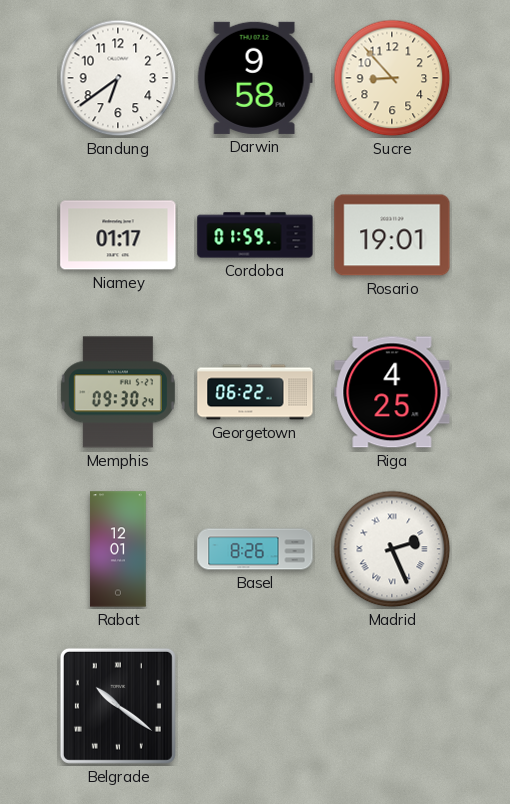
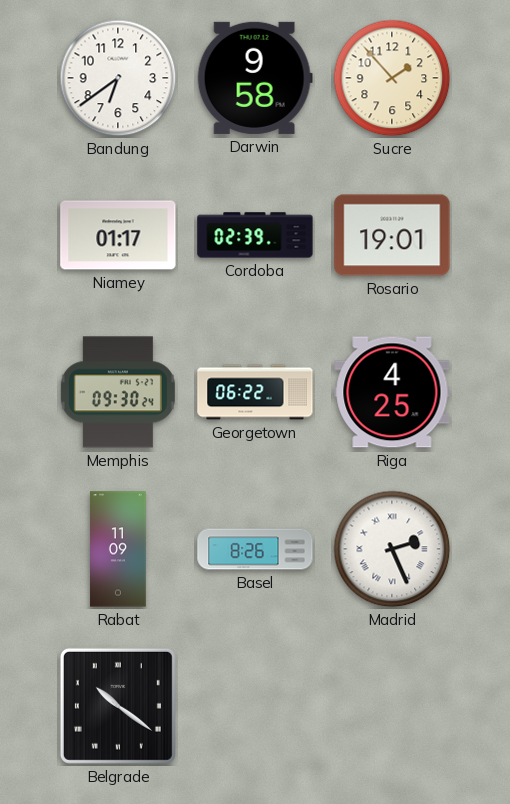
Sucre: 8:53 -> 1:53
Cordoba: 01:59 -> 02:39
Rabat: 12:01 -> 11:09
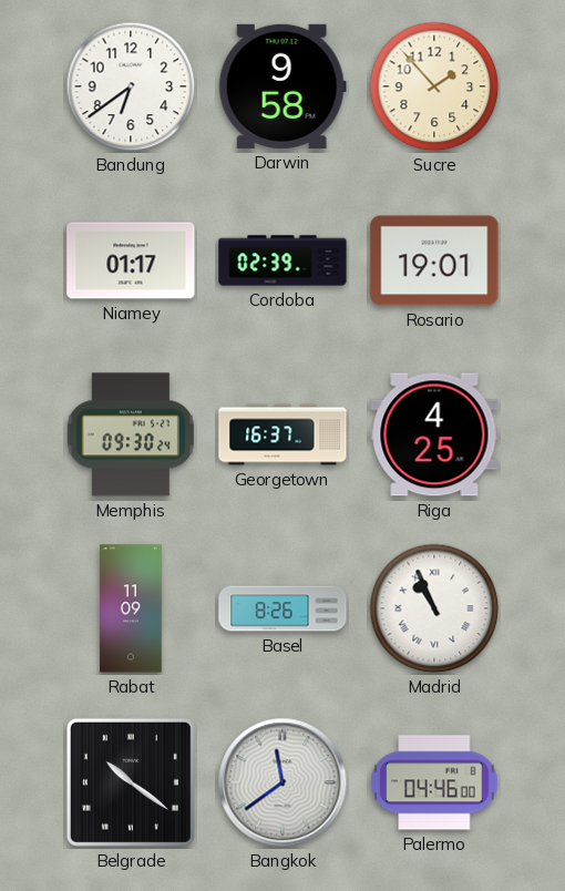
Georgetown: 06:22 -> 16:37
Madrid: 2:26 -> 10:56
Bangkok: none -> 11:39
Palermo: none -> 04:46
